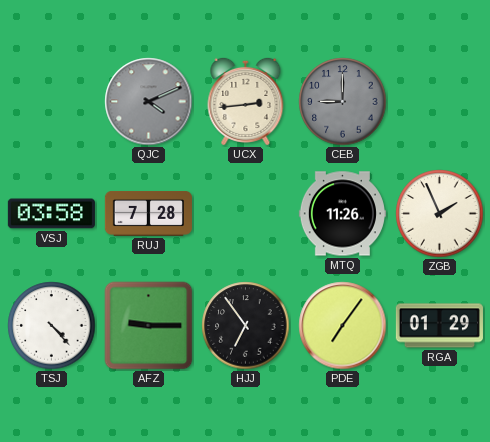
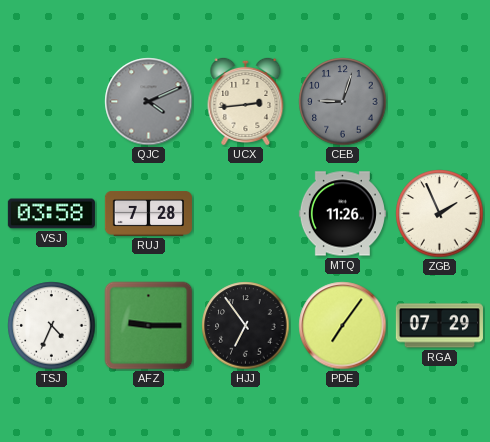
CEB: 9:00 -> 9:03
TSJ: 4:23 -> 4:34
RGA: 01:29 -> 07:29
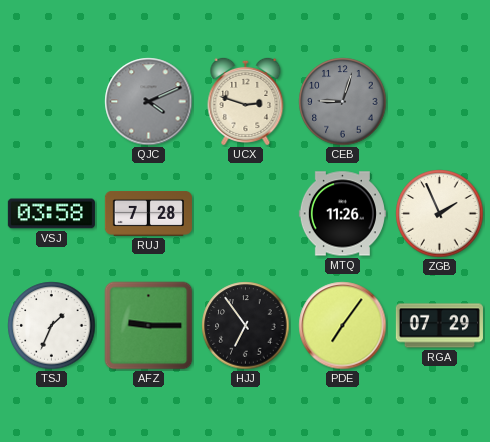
UCX: 2:44 -> 2:48
TSJ: 4:34 -> 1:34
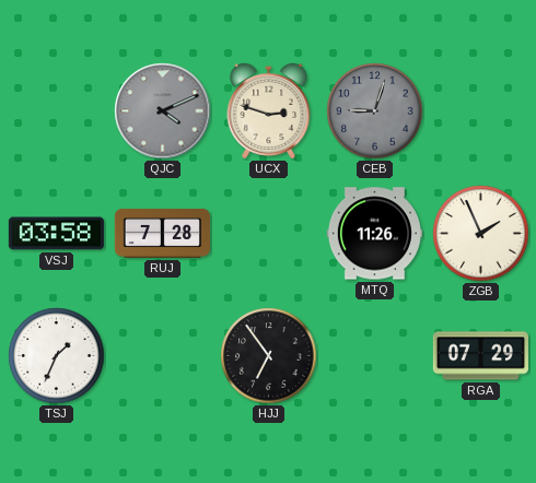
AFZ: 9:15 -> none
PDE: 7:06 -> none
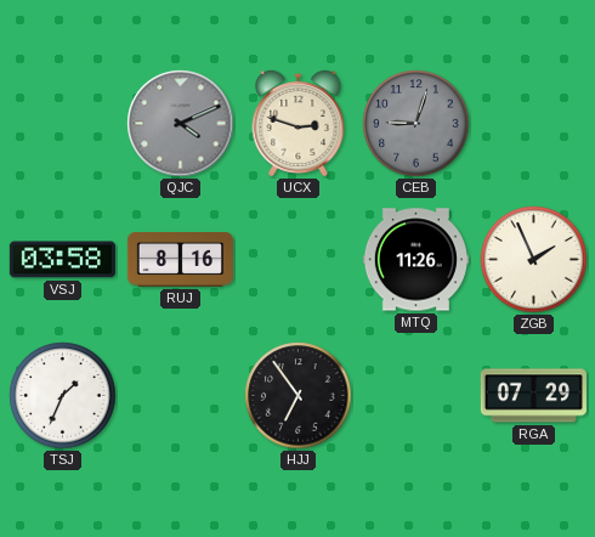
RUJ: 7:28 -> 8:16
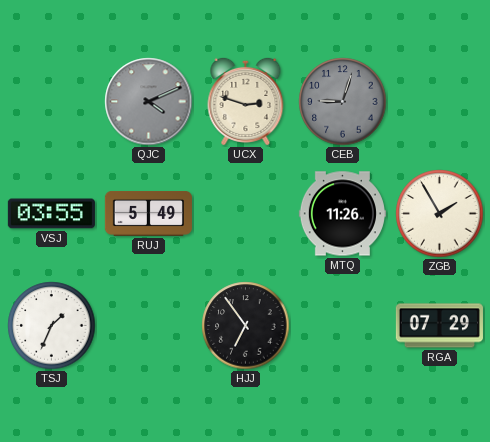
VSJ: 03:58 -> 03:55
RUJ: 8:16 -> 5:49
ZGB: 1:56 -> 1:55
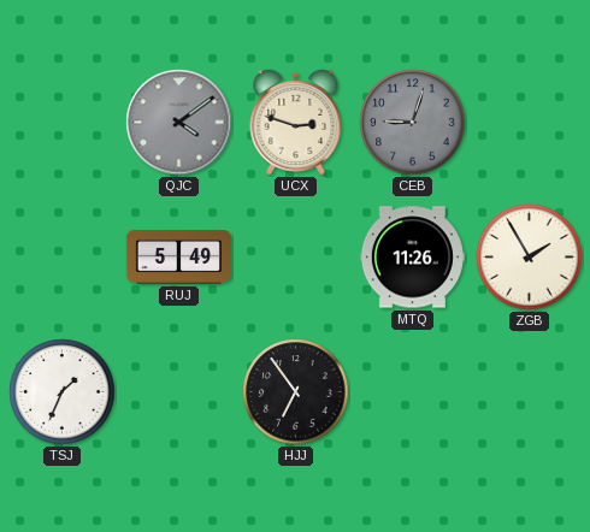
QJC: 4:11 -> 4:09
VSJ: 03:55 -> none
RGA: 07:29 -> none
